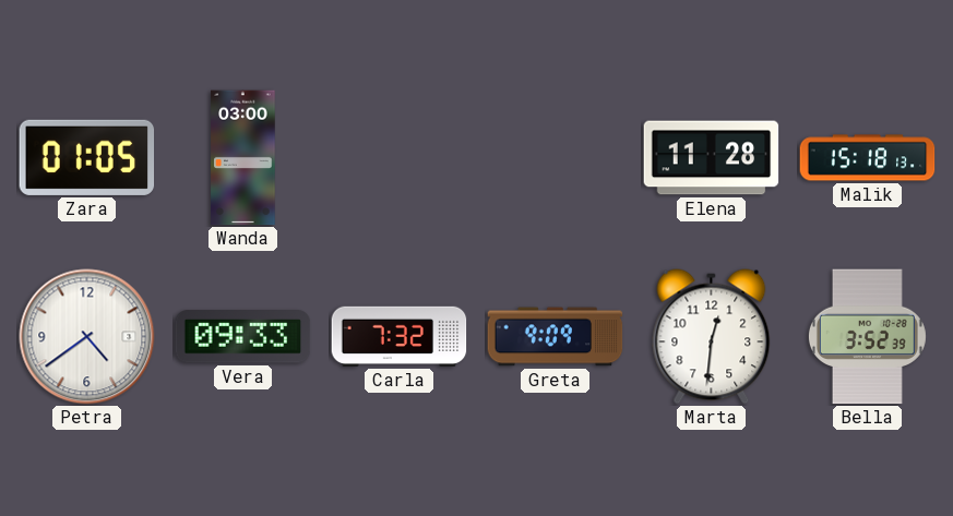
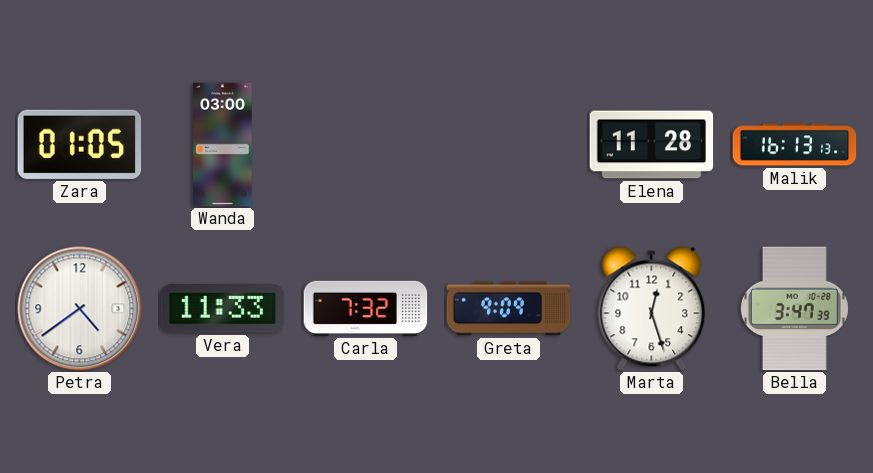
Malik: 15:18 -> 16:13
Vera: 09:33 -> 11:33
Marta: 12:31 -> 12:27
Bella: 3:52 -> 3:47
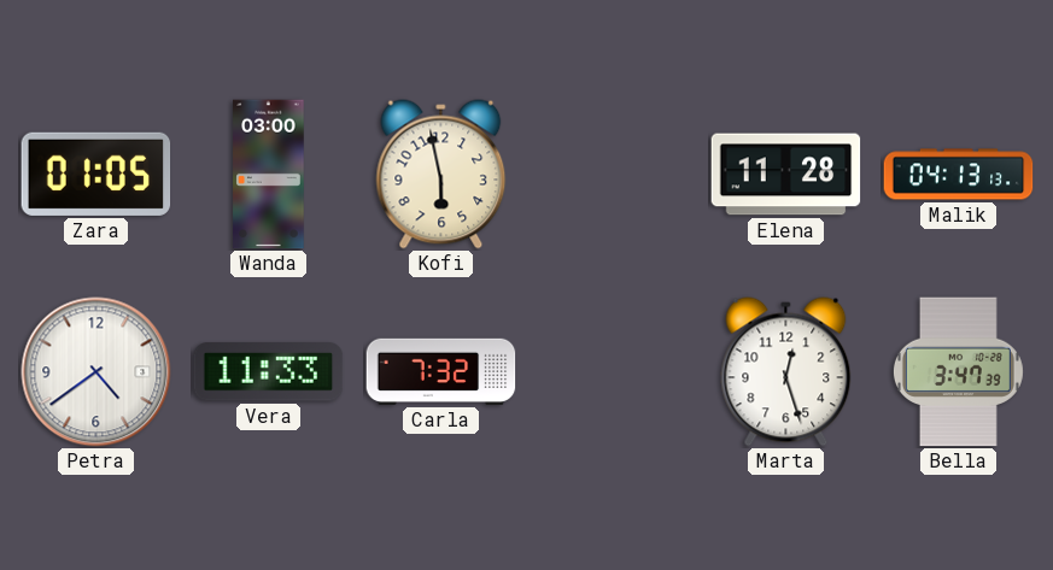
Kofi: none -> 5:58
Malik: 16:13 -> 04:13
Greta: 9:09 -> none
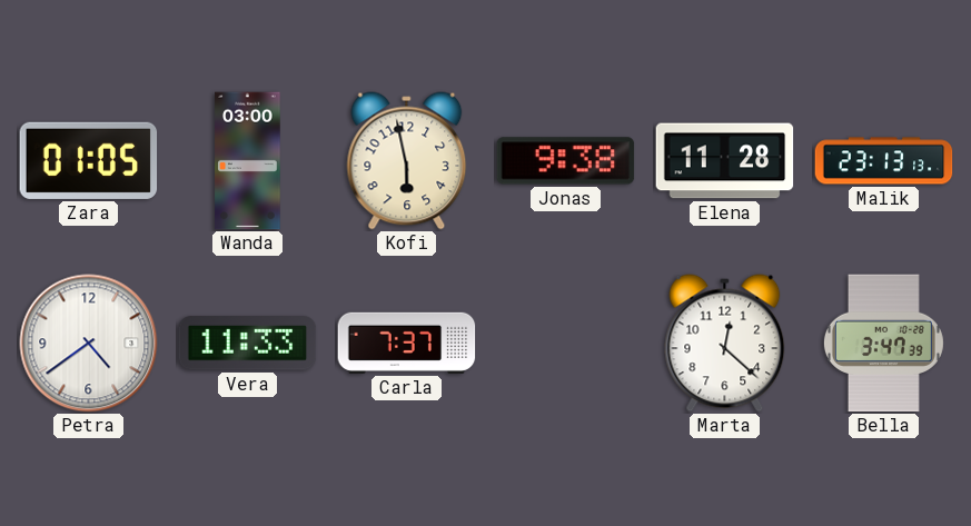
Jonas: none -> 9:38
Malik: 04:13 -> 23:13
Carla: 7:32 -> 7:37
Marta: 12:27 -> 12:22
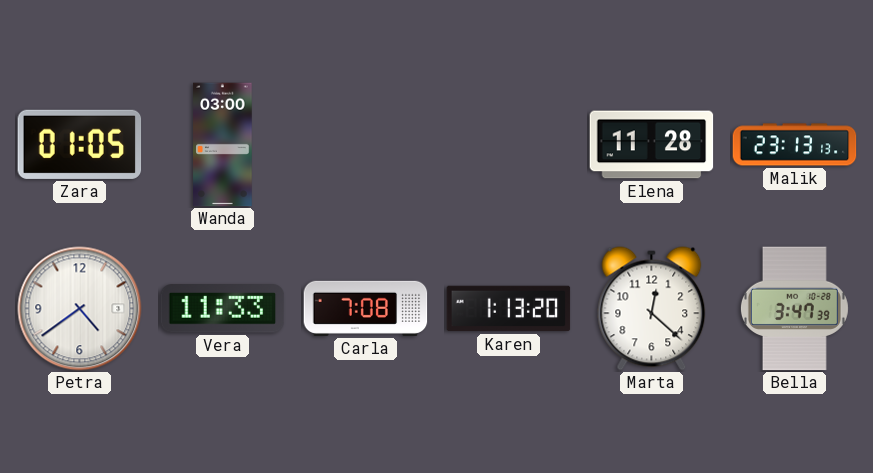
Kofi: 5:58 -> none
Jonas: 9:38 -> none
Carla: 7:37 -> 7:08
Karen: none -> 1:13
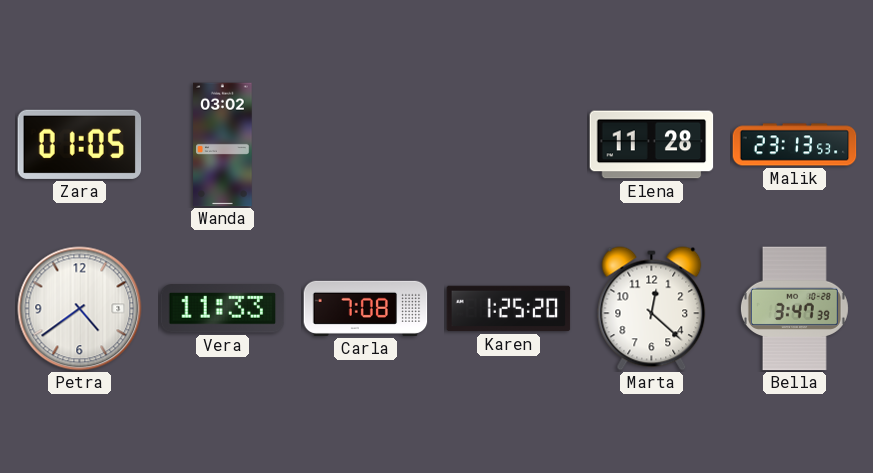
Wanda: 03:00 -> 03:02
Malik: 23:13:13 -> 23:13:53
Karen: 1:13 -> 1:25
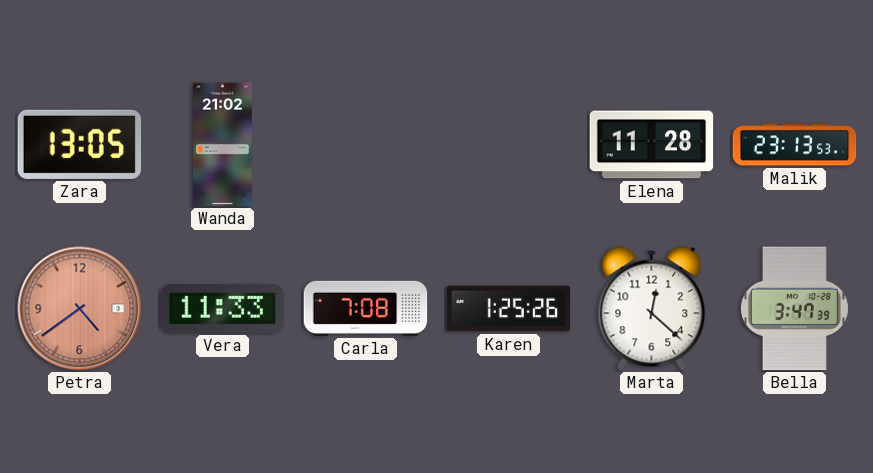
Zara: 01:05 -> 13:05
Wanda: 03:02 -> 21:02
Petra dial: white -> salmon
Karen: 1:25:20 -> 1:25:26
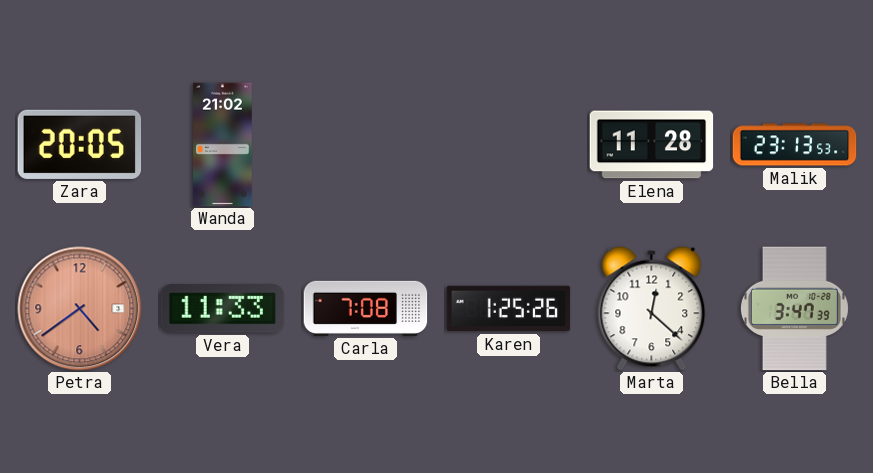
Zara: 13:05 -> 20:05
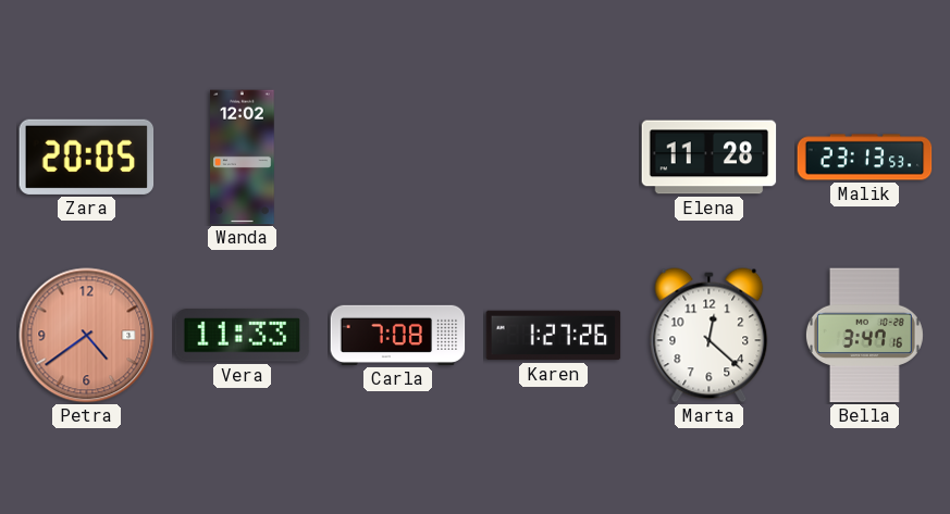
Wanda: 21:02 -> 12:02
Karen: 1:25 -> 1:27
Bella: 3:47:39 -> 3:47:16
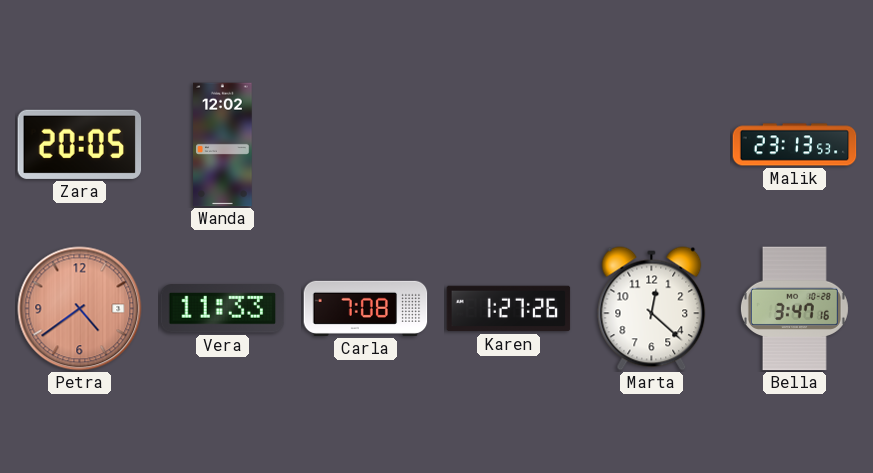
Elena: 11:28 -> none
